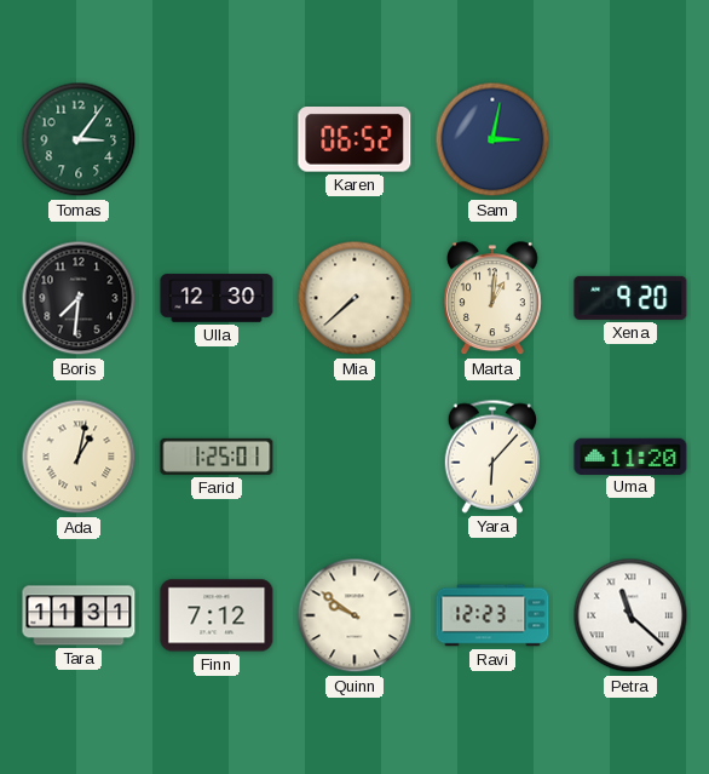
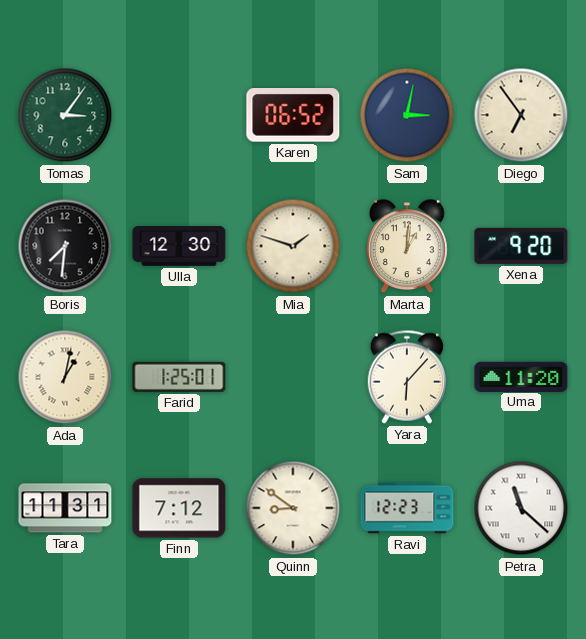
Diego: none -> 6:54
Mia: 7:38 -> 1:48
Quinn: 9:51 -> 8:51
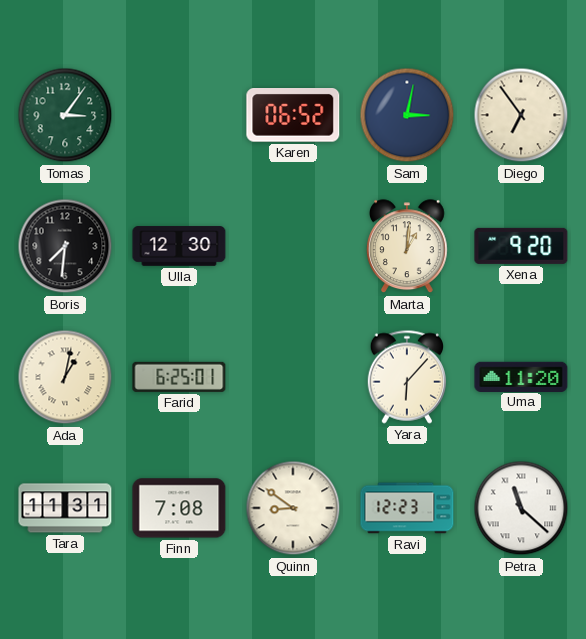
Mia: 1:48 -> none
Farid: 1:25 -> 6:25
Finn: 7:12 -> 7:08
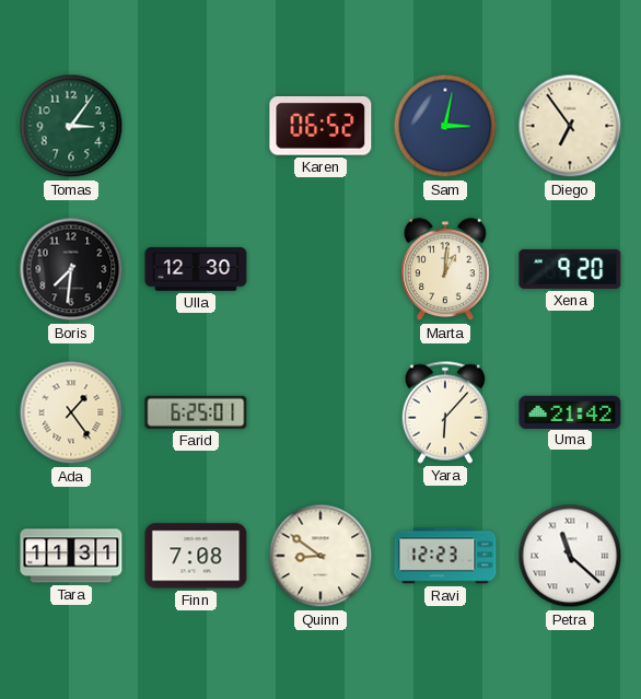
Ada: 1:02 -> 1:24
Uma: 11:20 -> 21:42
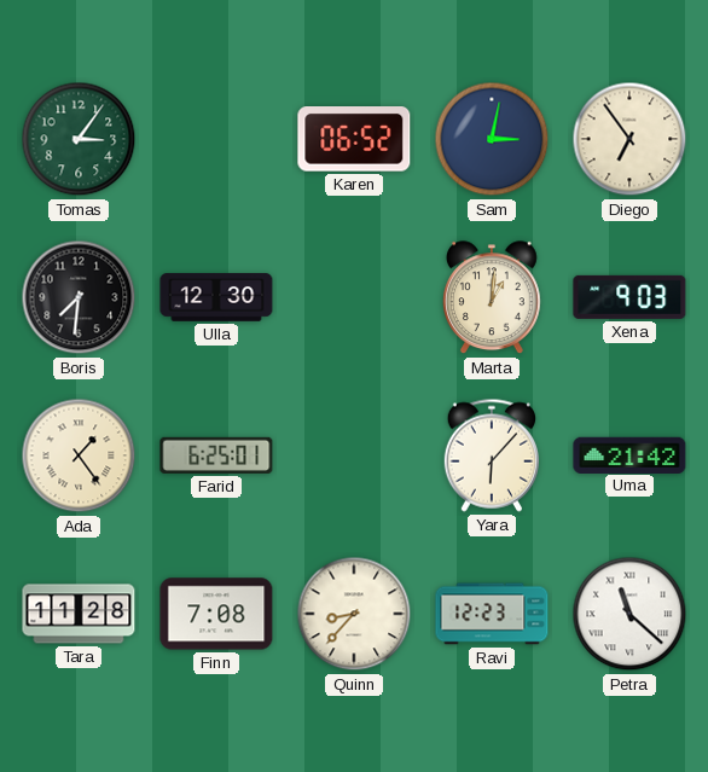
Xena: 9:20 -> 9:03
Tara: 11:31 -> 11:28
Quinn: 8:51 -> 8:37
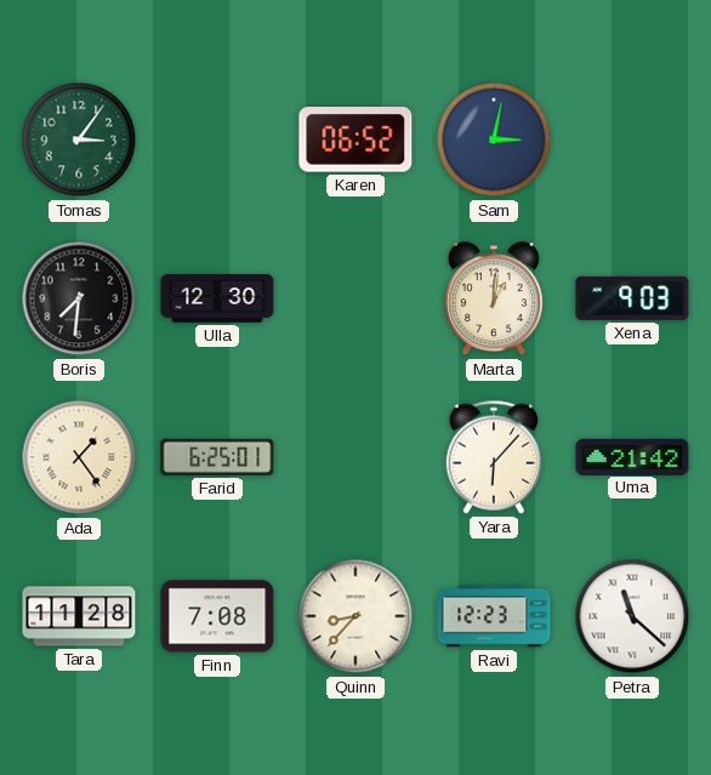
Diego: 6:54 -> none
